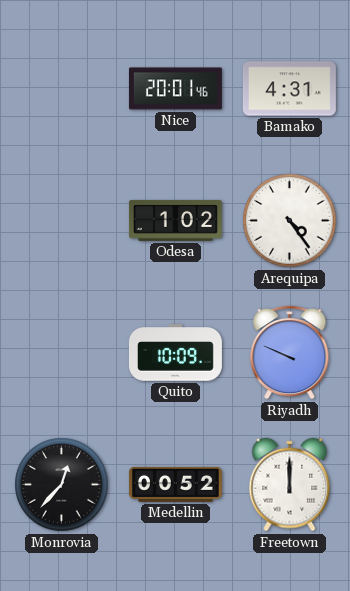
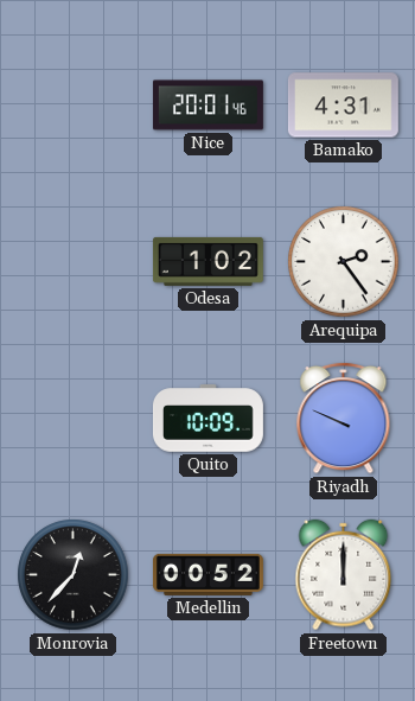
Arequipa: 4:24 -> 2:24
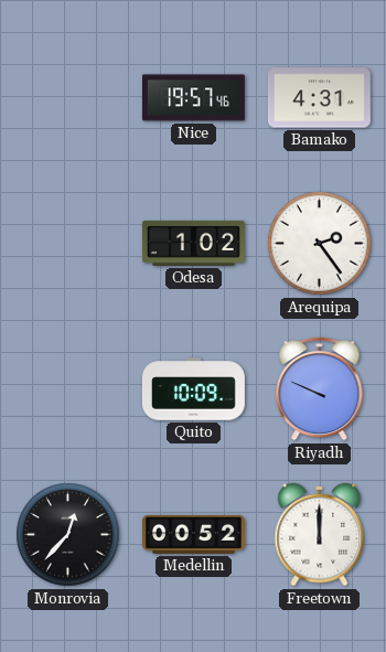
Nice: 20:01 -> 19:57
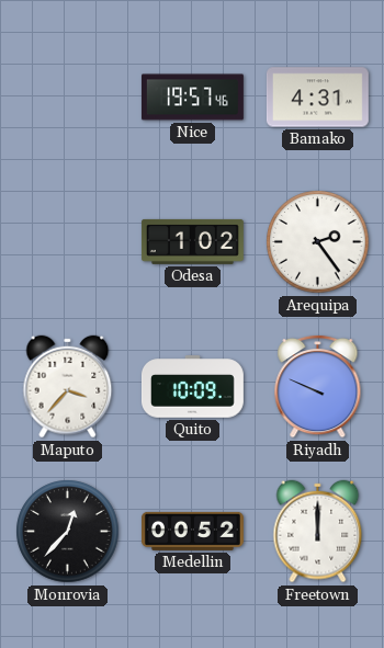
Maputo: none -> 3:37
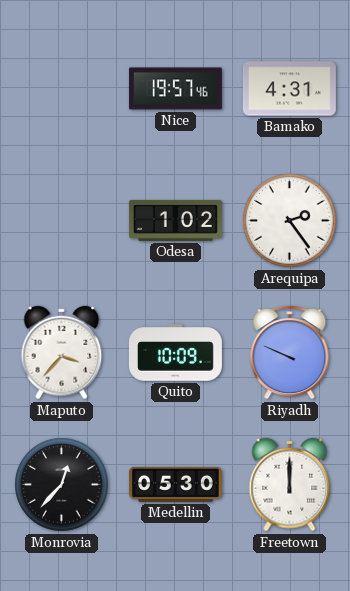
Medellin: 00:52 -> 05:30
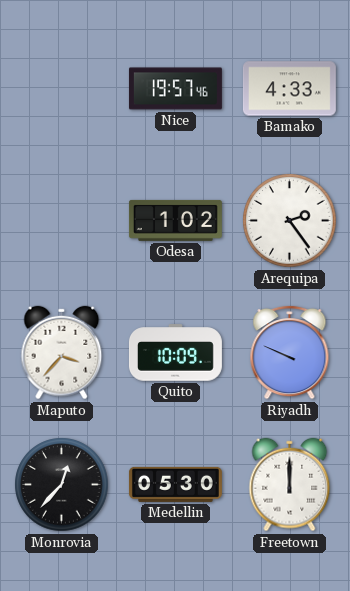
Bamako: 4:31 -> 4:33
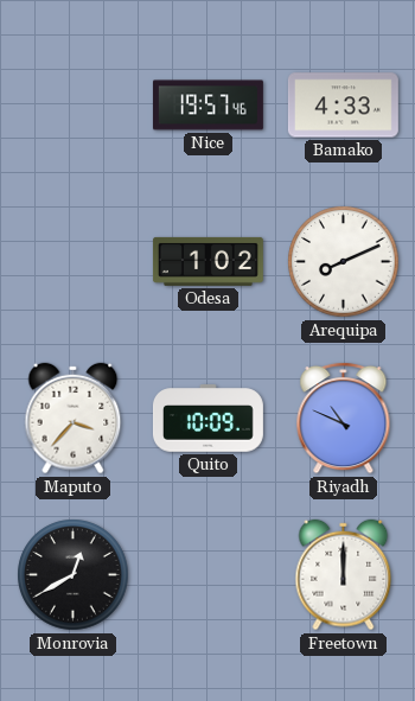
Arequipa: 2:24 -> 8:11
Riyadh: 9:49 -> 10:49
Monrovia: 12:37 -> 12:40
Medellin: 05:30 -> none
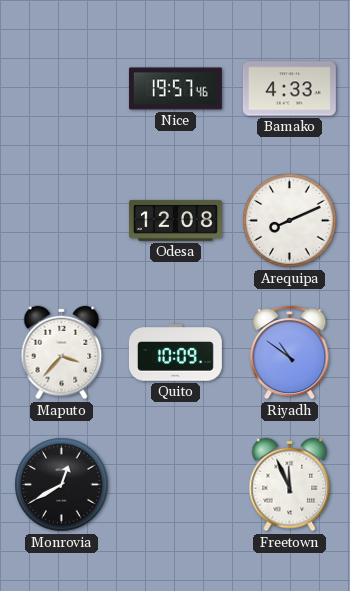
Odesa: 1:02 -> 12:08
Riyadh: 10:49 -> 10:51
Freetown: 12:00 -> 11:56
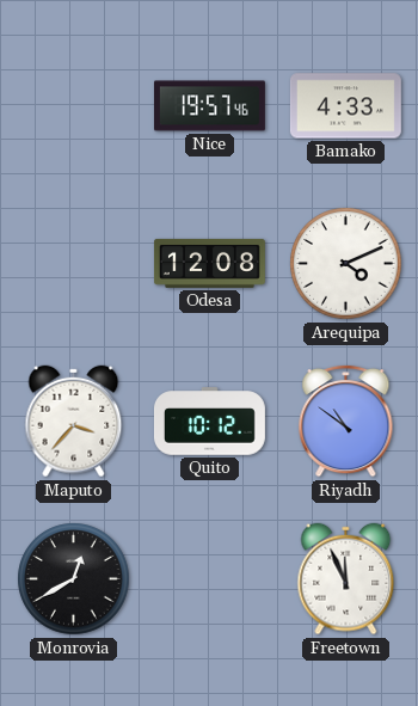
Arequipa: 8:11 -> 4:11
Quito: 10:09 -> 10:12
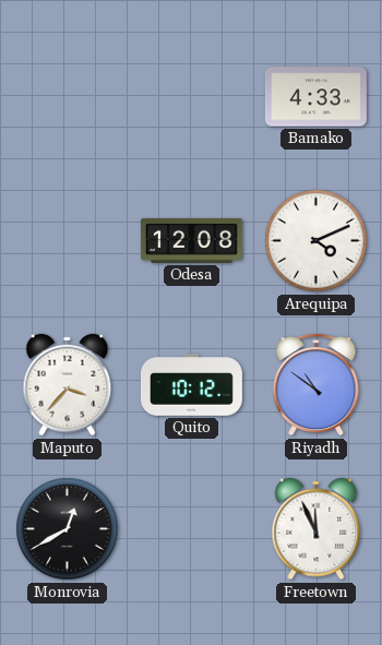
Nice: 19:57 -> none
